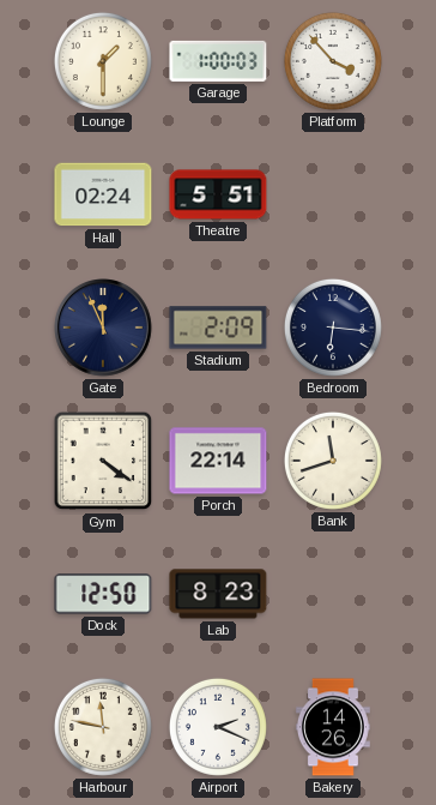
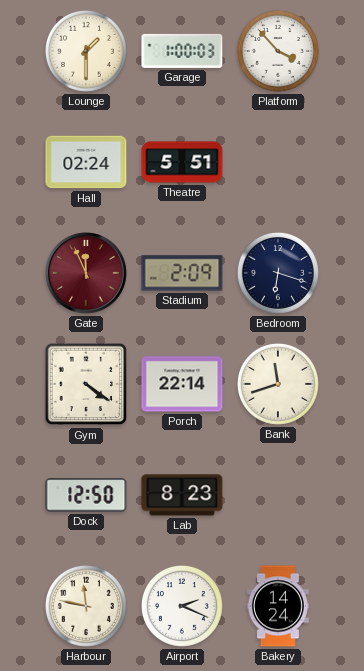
Gate dial: navy -> burgundy
Bedroom: 6:16 -> 6:18
Bakery: 14:26 -> 14:24
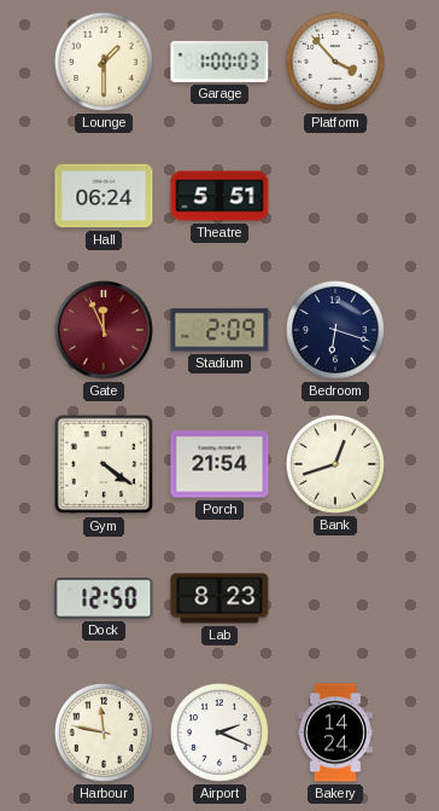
Hall: 02:24 -> 06:24
Porch: 22:14 -> 21:54
Bank: 11:42 -> 12:42
